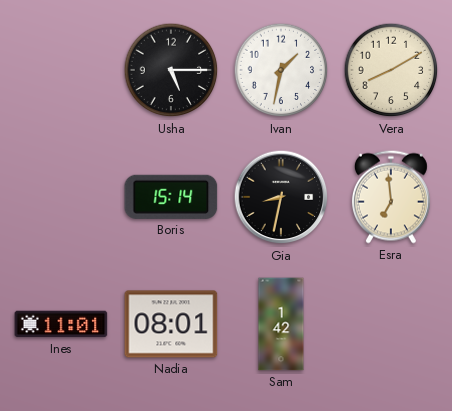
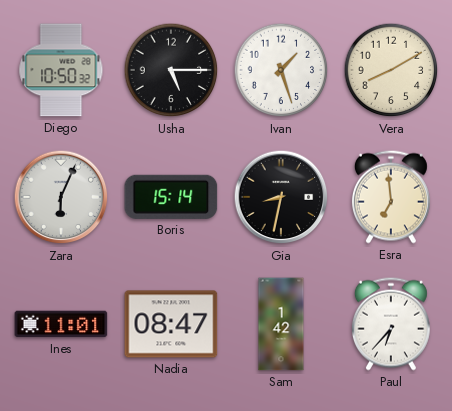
Diego: none -> 10:50
Ivan: 1:32 -> 1:27
Zara: none -> 6:04
Nadia: 08:01 -> 08:47
Paul: none -> 6:37
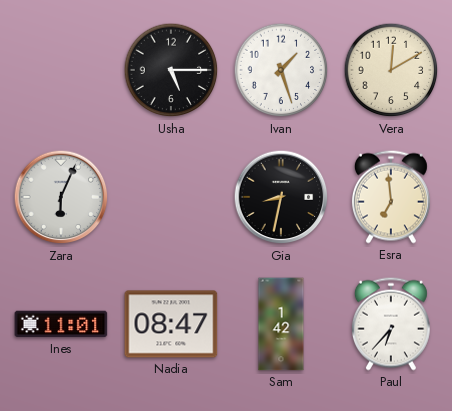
Diego: 10:50 -> none
Vera: 8:10 -> 12:10
Boris: 15:14 -> none
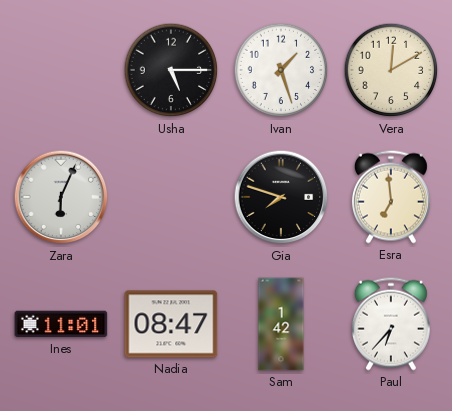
Gia: 8:32 -> 7:48
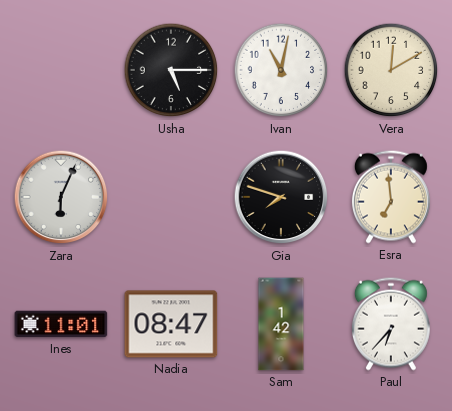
Ivan: 1:27 -> 11:02
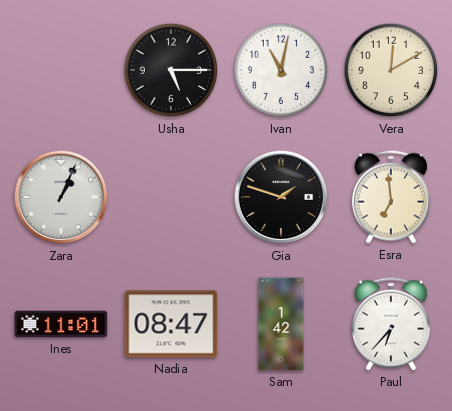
Zara: 6:04 -> 1:04
Gia: 7:48 -> 1:48
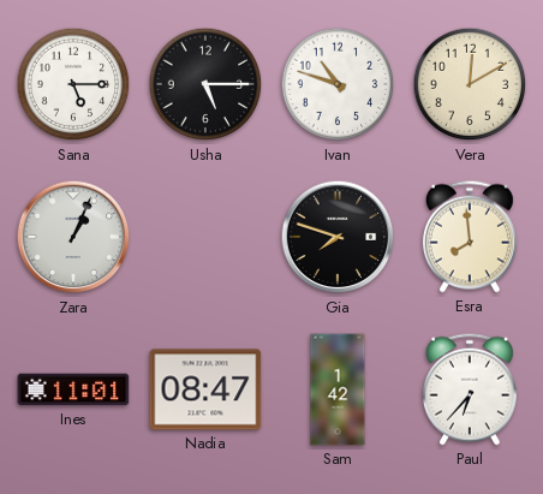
Sana: none -> 5:15
Ivan: 11:02 -> 10:48
Gia: 1:48 -> 7:48
Esra: 6:59 -> 7:59
